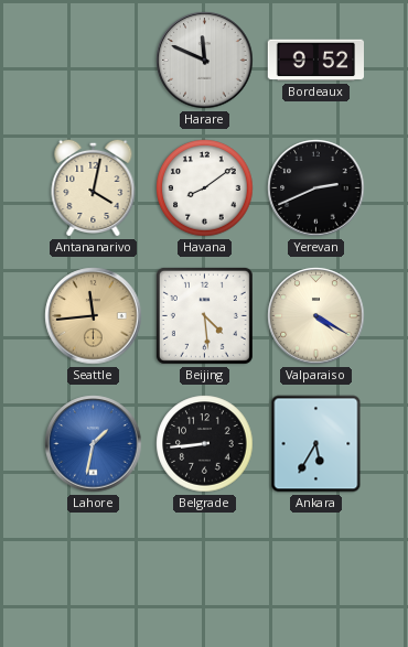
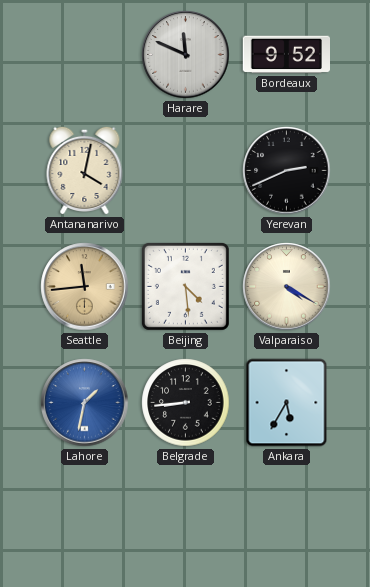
Havana: 8:09 -> none
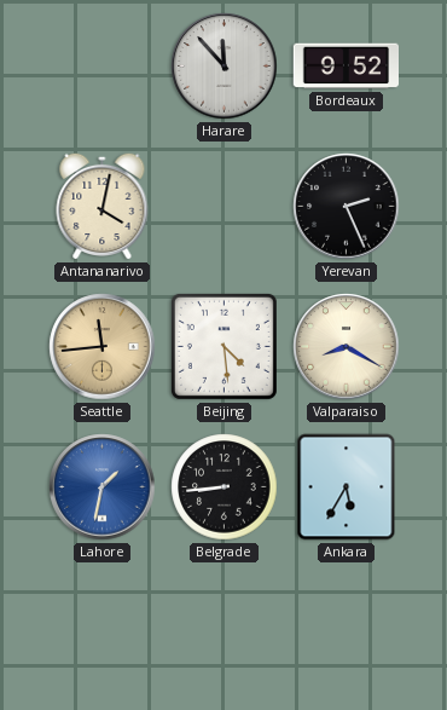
Harare: 11:49 -> 11:53
Yerevan: 2:41 -> 2:26
Valparaiso: 4:20 -> 8:20
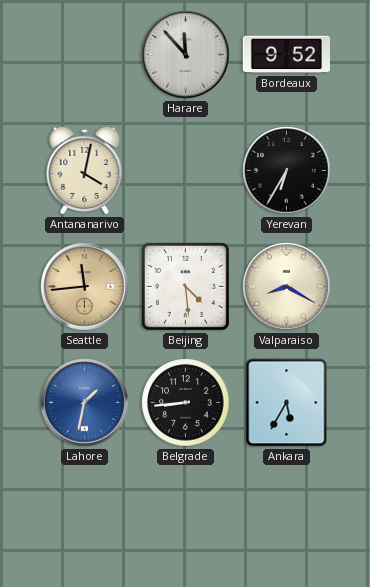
Yerevan: 2:26 -> 6:35
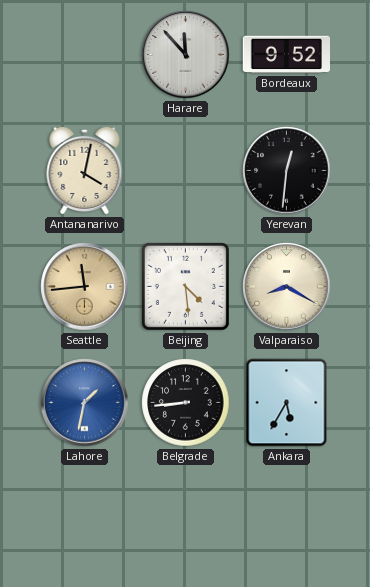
Yerevan: 6:35 -> 12:31
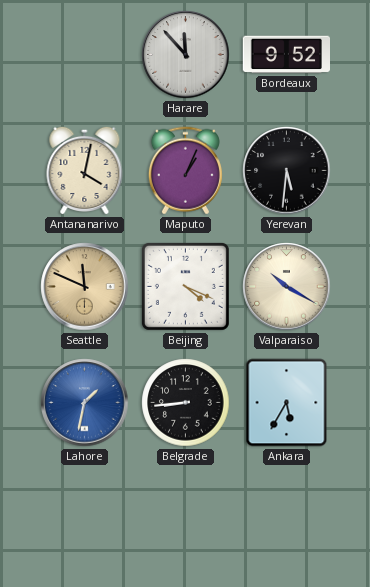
Maputo: none -> 1:04
Yerevan: 12:31 -> 5:31
Seattle: 11:44 -> 11:49
Beijing: 4:29 -> 4:19
Valparaiso: 8:20 -> 10:20
